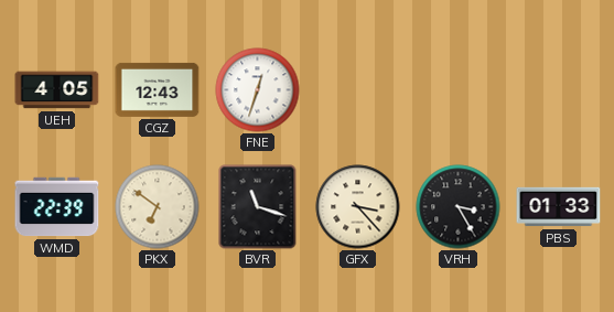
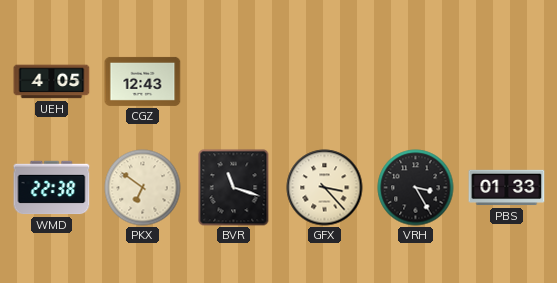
FNE: 12:33 -> none
WMD: 22:39 -> 22:38
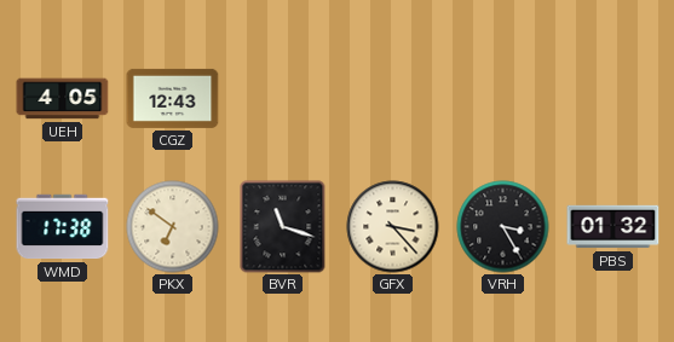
WMD: 22:38 -> 17:38
PBS: 01:33 -> 01:32
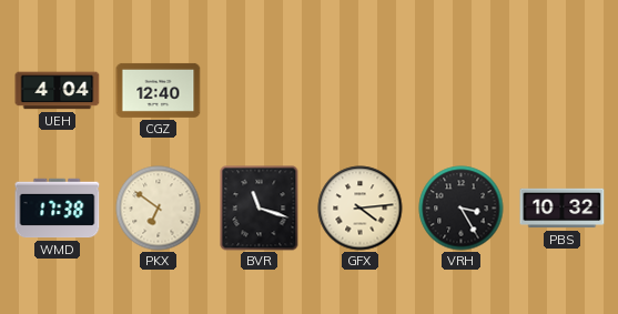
UEH: 4:05 -> 4:04
CGZ: 12:43 -> 12:40
GFX: 3:23 -> 4:14
PBS: 01:32 -> 10:32
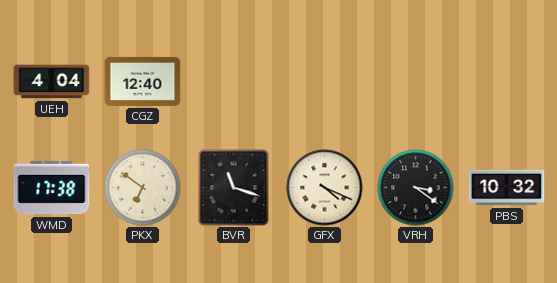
GFX: 4:14 -> 4:19
VRH: 3:25 -> 3:21
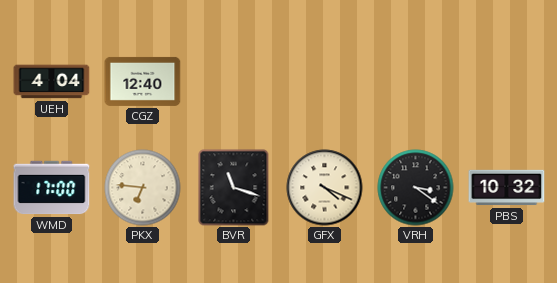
WMD: 17:38 -> 17:00
PKX: 6:51 -> 6:46
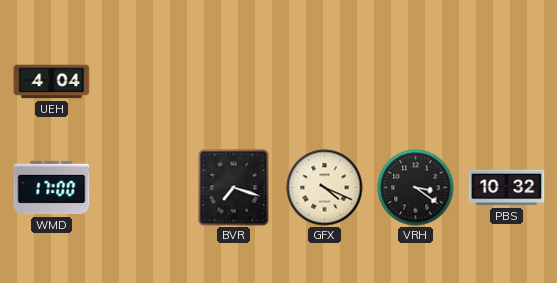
CGZ: 12:40 -> none
PKX: 6:46 -> none
BVR: 11:18 -> 7:18
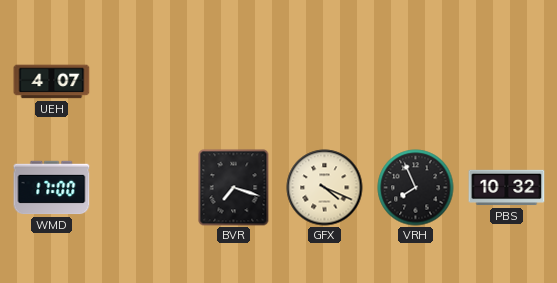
UEH: 4:04 -> 4:07
VRH: 3:21 -> 7:56
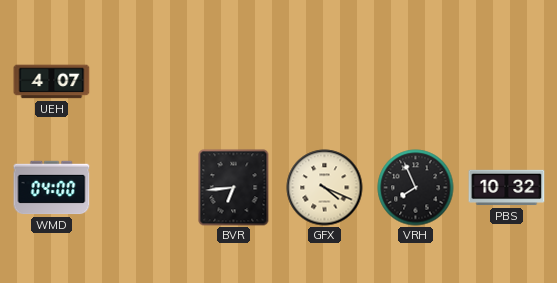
WMD: 17:00 -> 04:00
BVR: 7:18 -> 6:44
